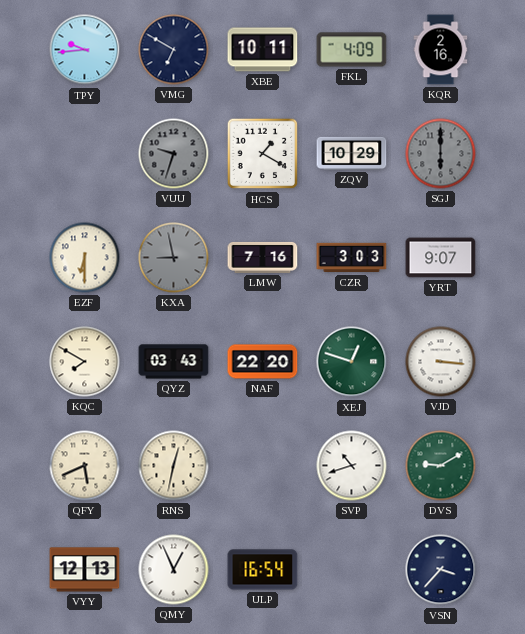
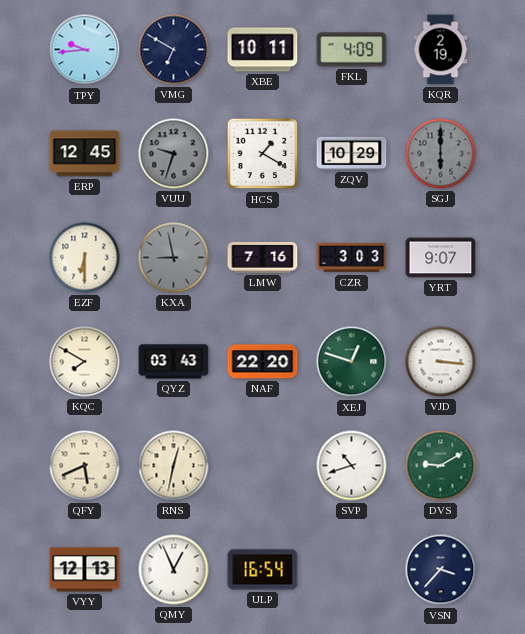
KQR: 2:16 -> 2:19
ERP: none -> 12:45
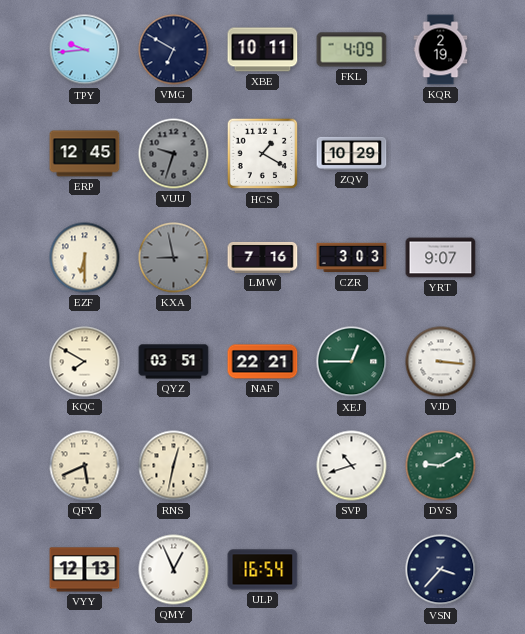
SGJ: 6:00 -> none
QYZ: 03:43 -> 03:51
NAF: 22:20 -> 22:21
XEJ: 12:48 -> 12:45
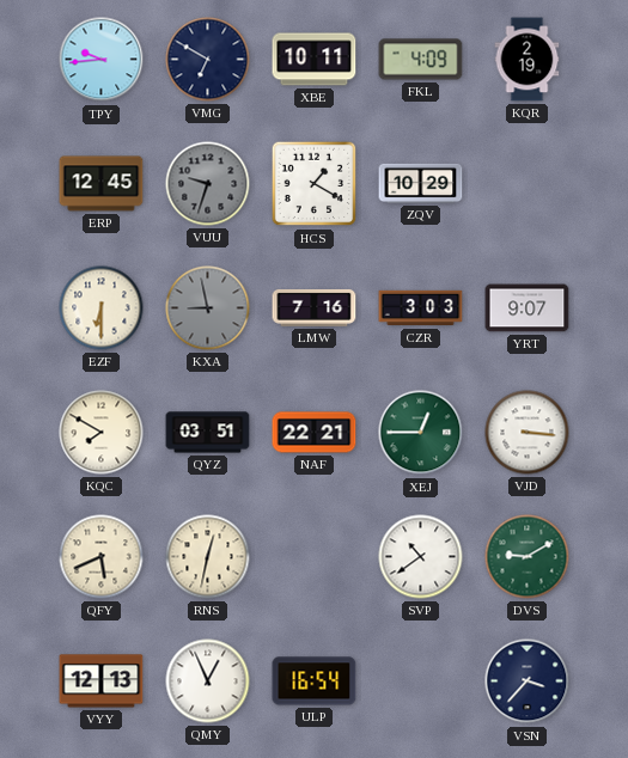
SVP: 10:42 -> 10:39
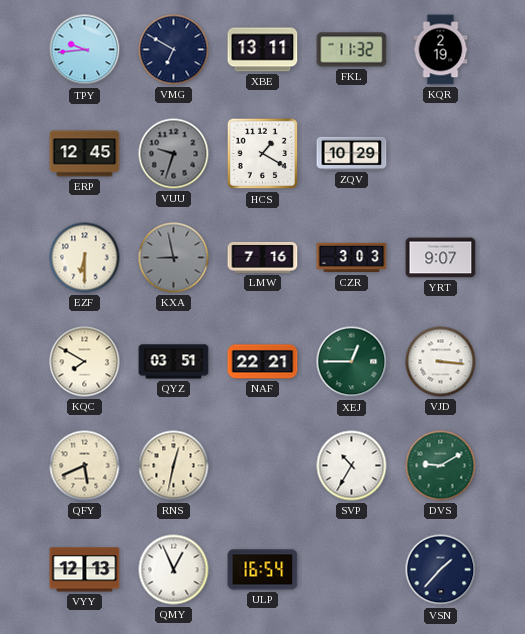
XBE: 10:11 -> 13:11
FKL: 4:09 -> 11:32
SVP: 10:39 -> 10:35
VSN: 3:37 -> 1:37
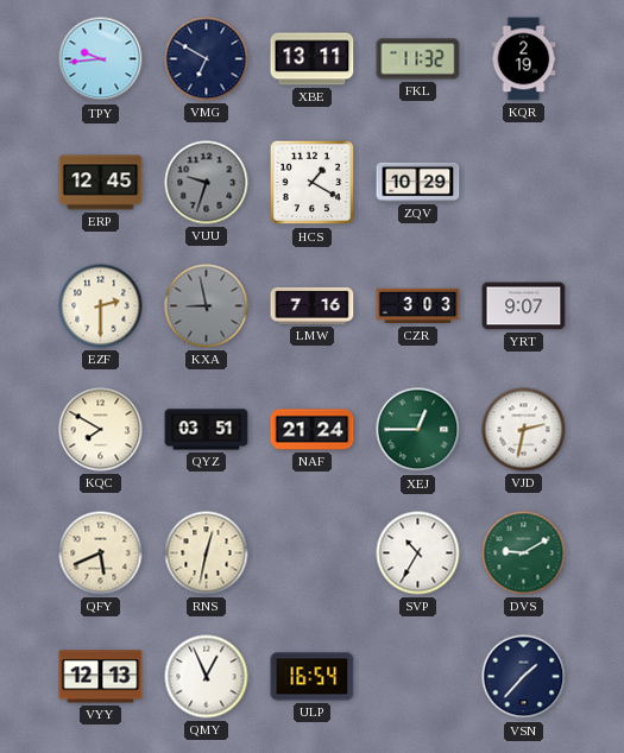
EZF: 6:30 -> 2:30
NAF: 22:21 -> 21:24
VJD: 3:16 -> 2:32
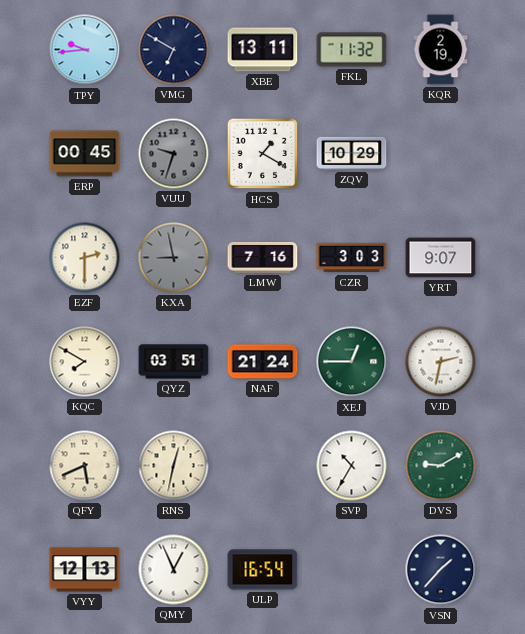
ERP: 12:45 -> 00:45
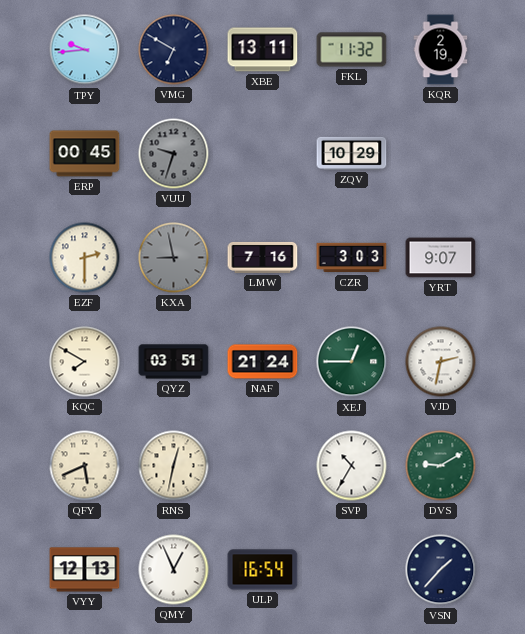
HCS: 1:20 -> none
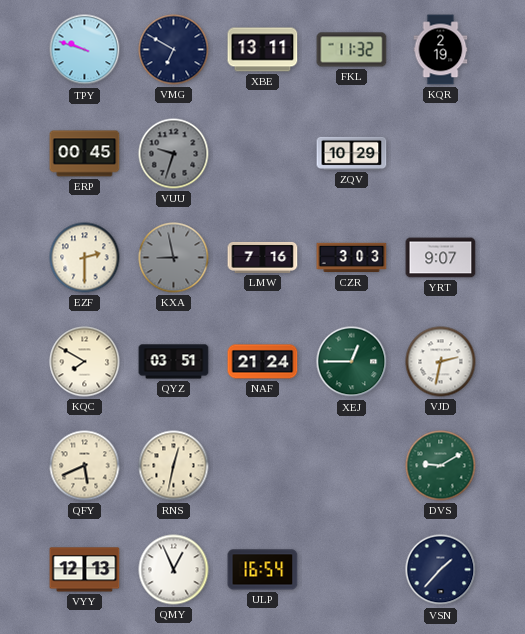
TPY: 9:44 -> 9:48
SVP: 10:35 -> none
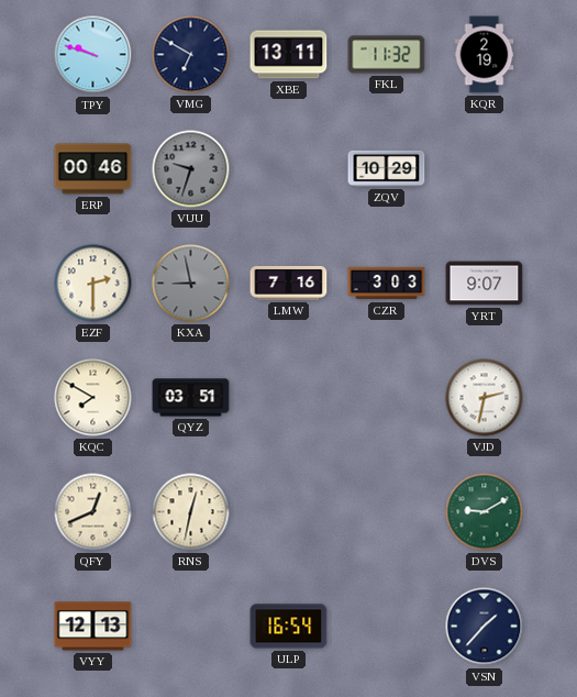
ERP: 00:45 -> 00:46
NAF: 21:24 -> none
XEJ: 12:45 -> none
QFY: 5:41 -> 12:41
QMY: 12:56 -> none
